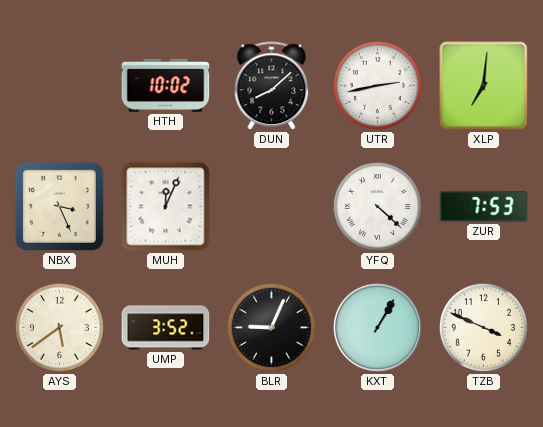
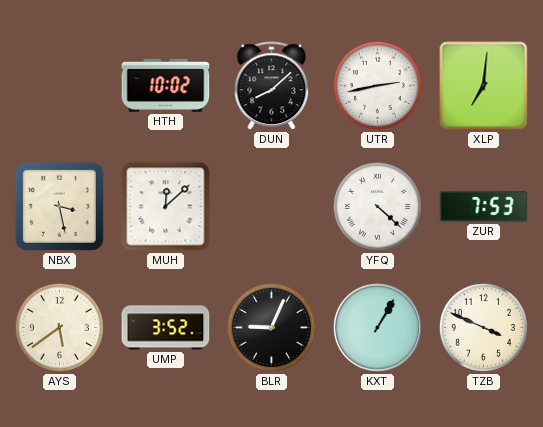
NBX: 3:26 -> 3:28
MUH: 12:04 -> 12:08
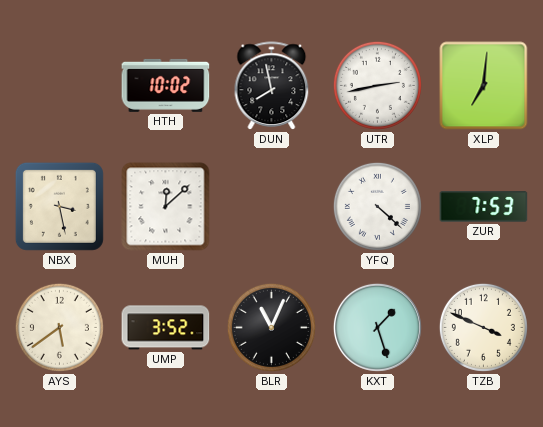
DUN: 8:08 -> 7:58
BLR: 9:04 -> 11:04
KXT: 1:05 -> 1:27
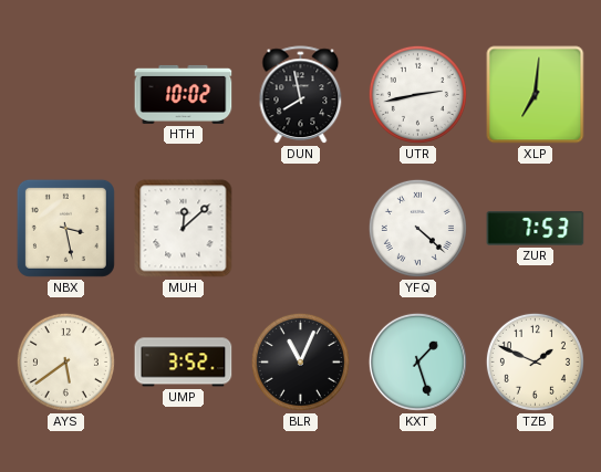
TZB: 3:49 -> 1:49
